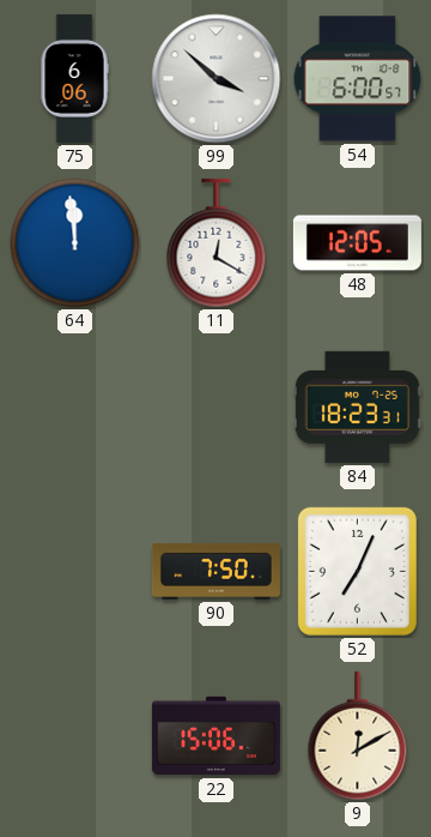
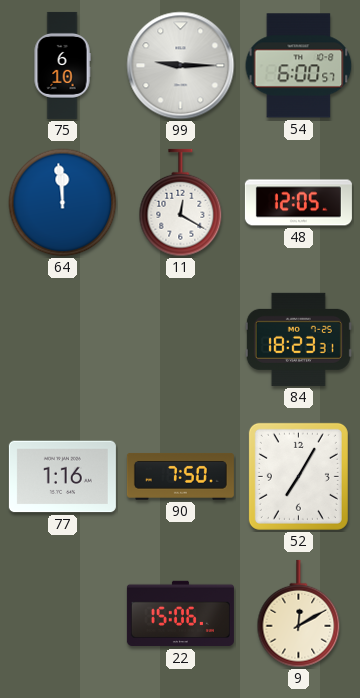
75: 6:06 -> 6:10
99: 3:52 -> 9:15
77: none -> 1:16
52: 7:04 -> 7:05
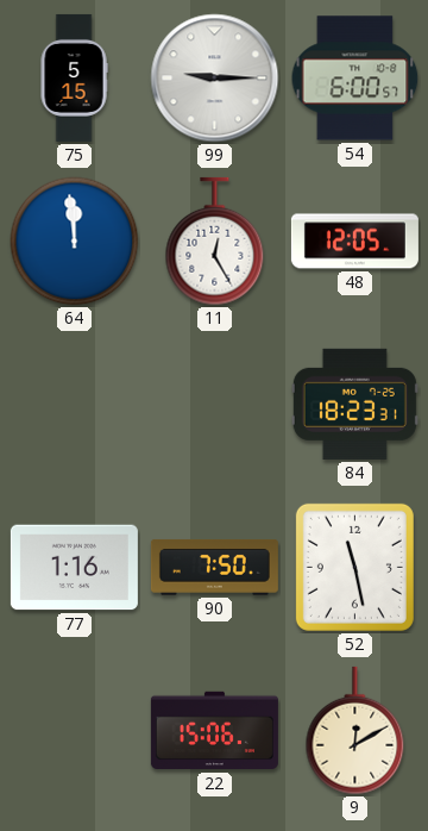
75: 6:10 -> 5:15
11: 12:20 -> 12:25
52: 7:05 -> 11:28
